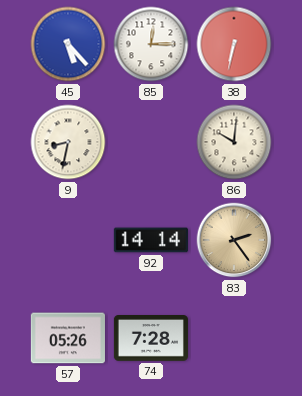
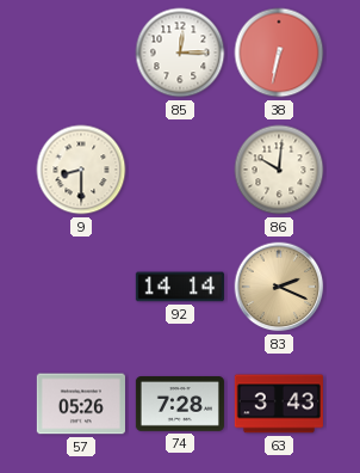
45: 5:23 -> none
9: 8:32 -> 8:30
83: 2:24 -> 2:19
63: none -> 3:43
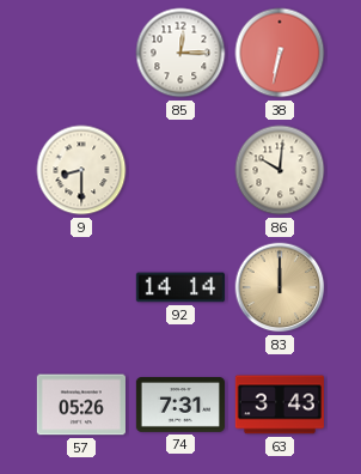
83: 2:19 -> 12:00
74: 7:28 -> 7:31
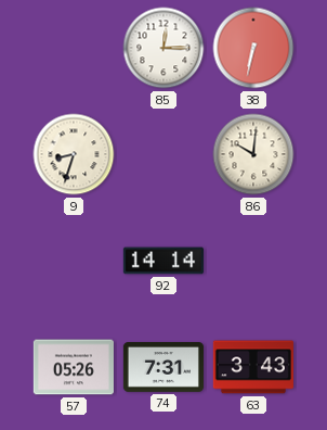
9: 8:30 -> 8:33
83: 12:00 -> none
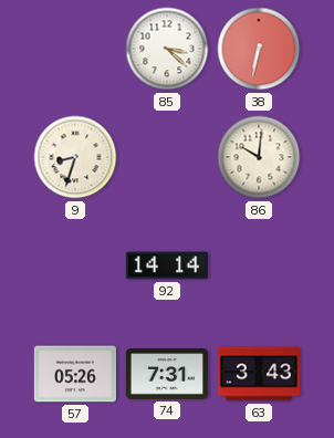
85: 12:15 -> 3:22
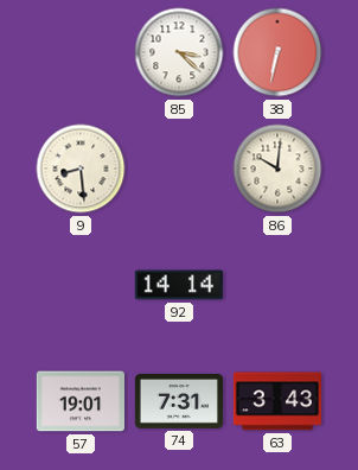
9: 8:33 -> 8:29
57: 05:26 -> 19:01
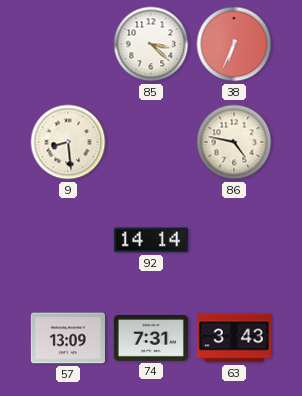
38: 6:32 -> 6:34
86: 10:01 -> 4:47
57: 19:01 -> 13:09
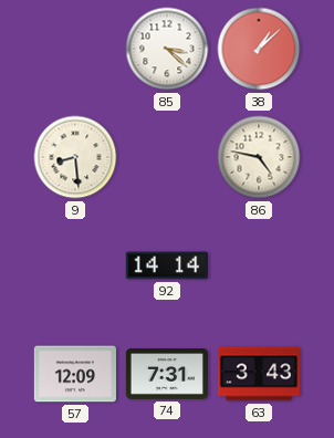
38: 6:34 -> 1:08
57: 13:09 -> 12:09
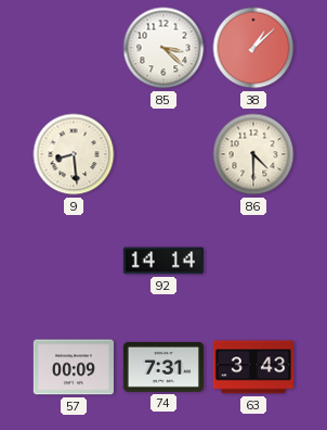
86: 4:47 -> 4:30
57: 12:09 -> 00:09
